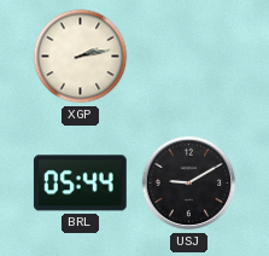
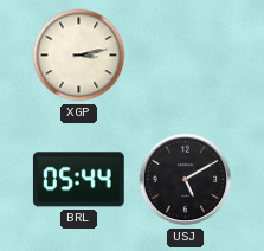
XGP: 2:13 -> 3:13
USJ: 9:10 -> 5:10
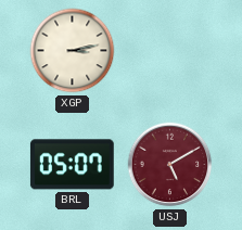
BRL: 05:44 -> 05:07
USJ dial: black -> burgundy
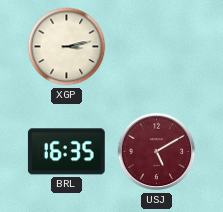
BRL: 05:07 -> 16:35
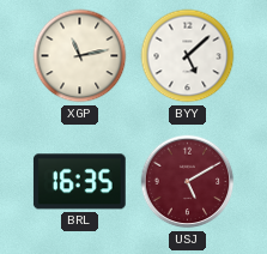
XGP: 3:13 -> 11:13
BYY: none -> 5:08
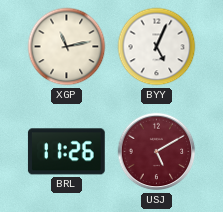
BYY: 5:08 -> 5:04
BRL: 16:35 -> 11:26
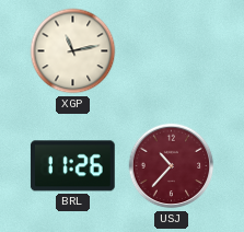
BYY: 5:04 -> none
USJ: 5:10 -> 10:37
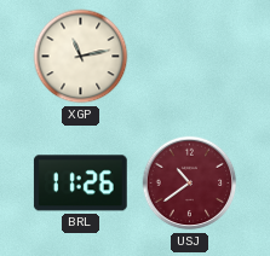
USJ: 10:37 -> 10:39
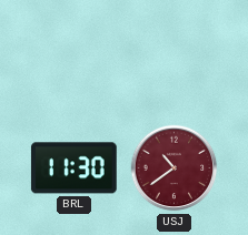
XGP: 11:13 -> none
BRL: 11:26 -> 11:30
